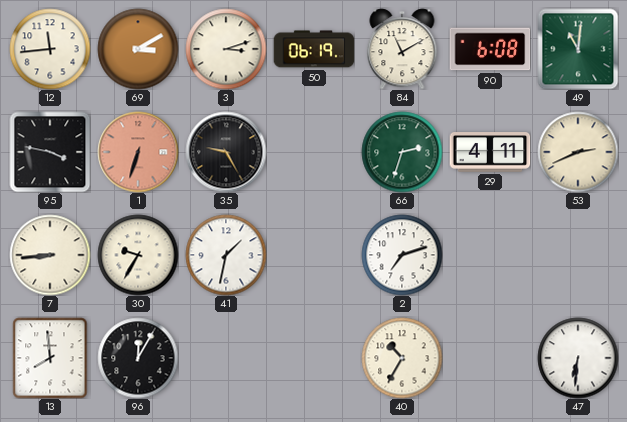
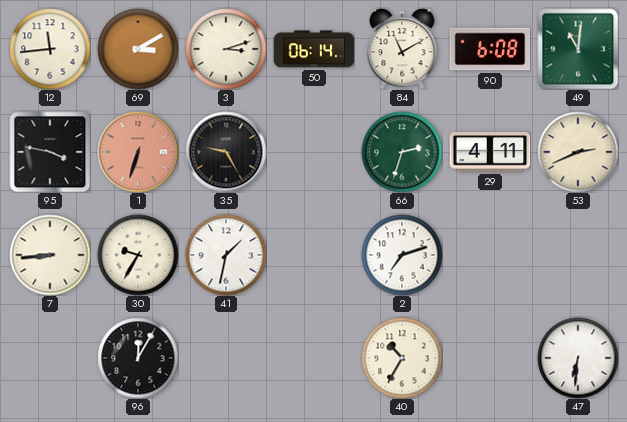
50: 06:19 -> 06:14
13: 7:59 -> none
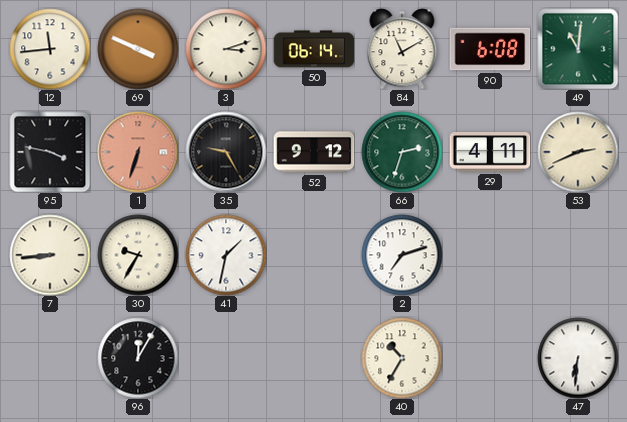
69: 3:10 -> 3:49
52: none -> 9:12
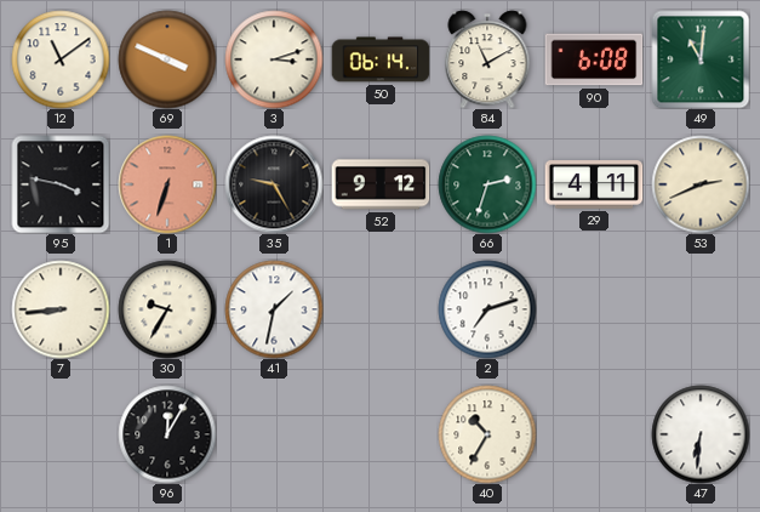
12: 11:44 -> 11:09
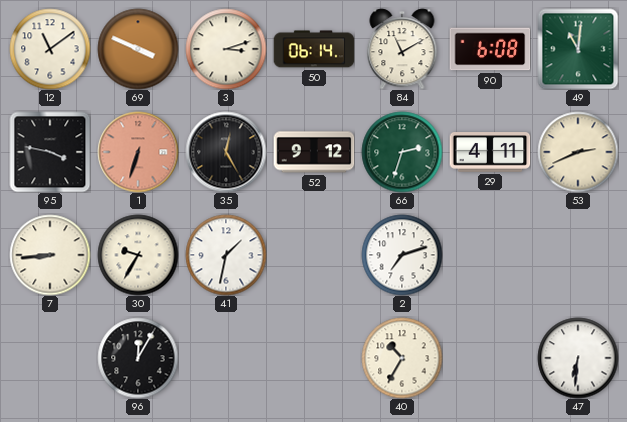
35: 9:25 -> 12:25
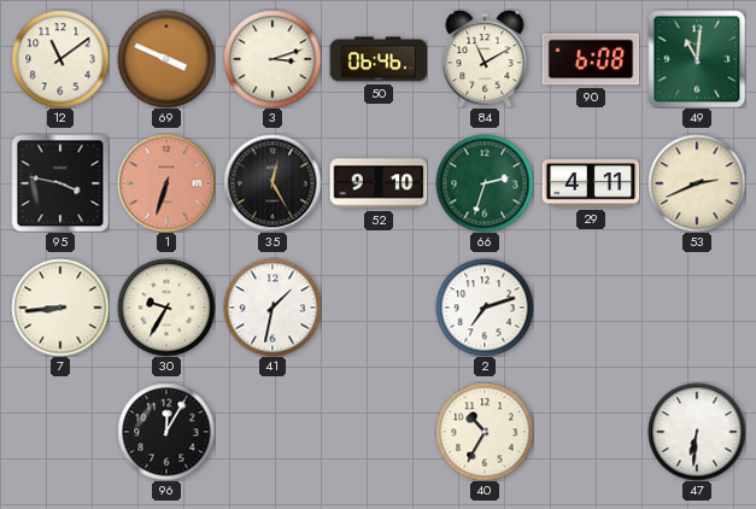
50: 06:14 -> 06:46
52: 9:12 -> 9:10
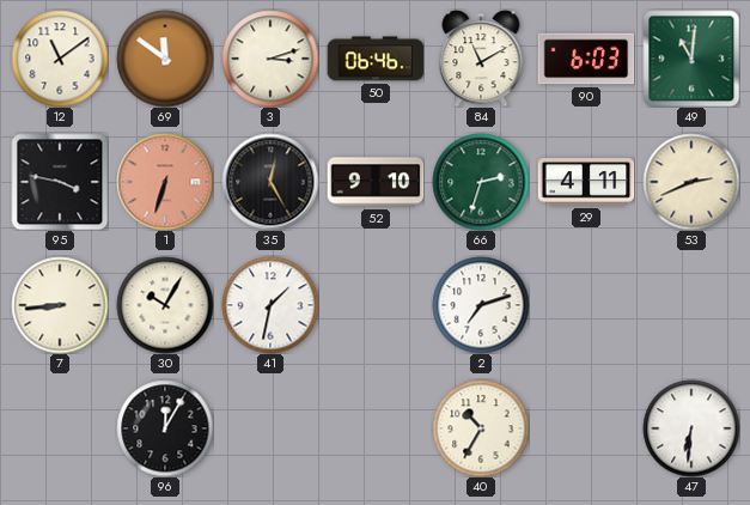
69: 3:49 -> 11:51
90: 6:08 -> 6:03
30: 9:35 -> 10:05
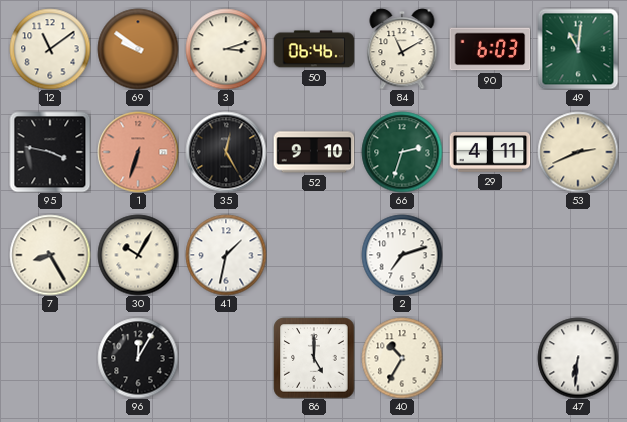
69: 11:51 -> 9:51
7: 8:44 -> 8:25
86: none -> 5:00
